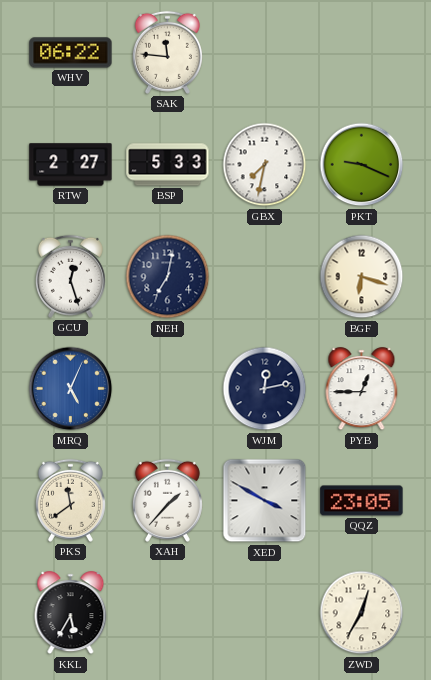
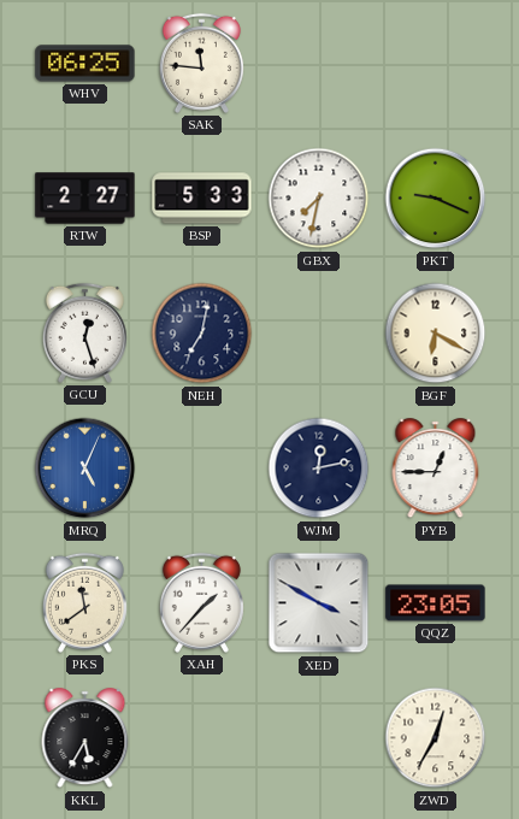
WHV: 06:22 -> 06:25
BGF: 6:18 -> 6:20
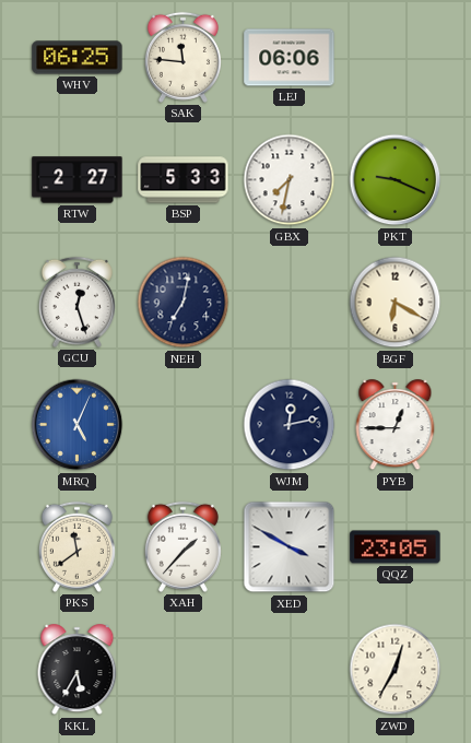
LEJ: none -> 06:06
